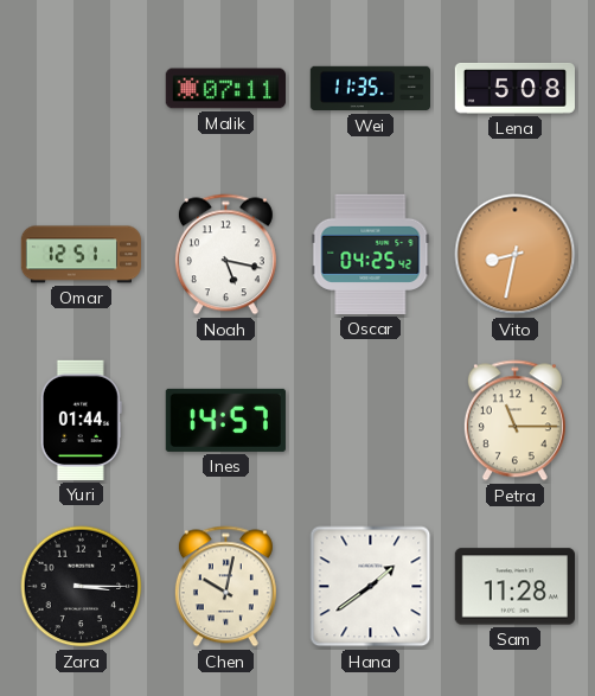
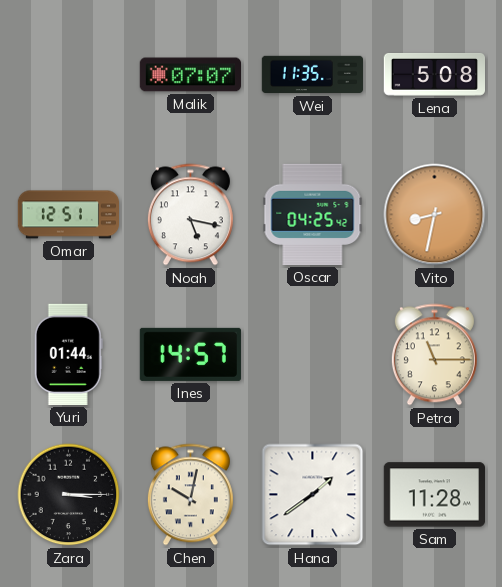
Malik: 07:11 -> 07:07
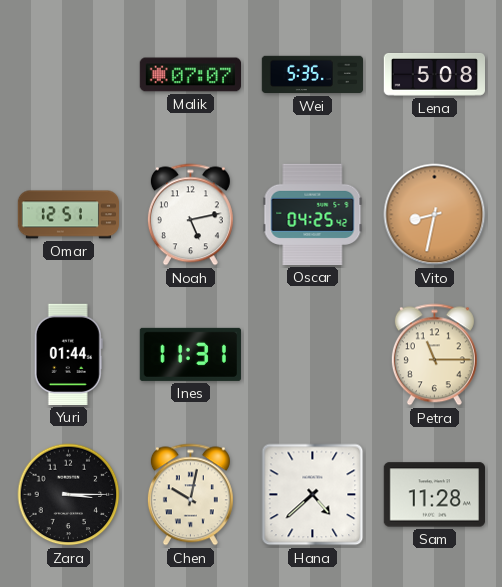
Wei: 11:35 -> 5:35
Noah: 5:17 -> 5:13
Ines: 14:57 -> 11:31
Hana: 1:39 -> 4:38
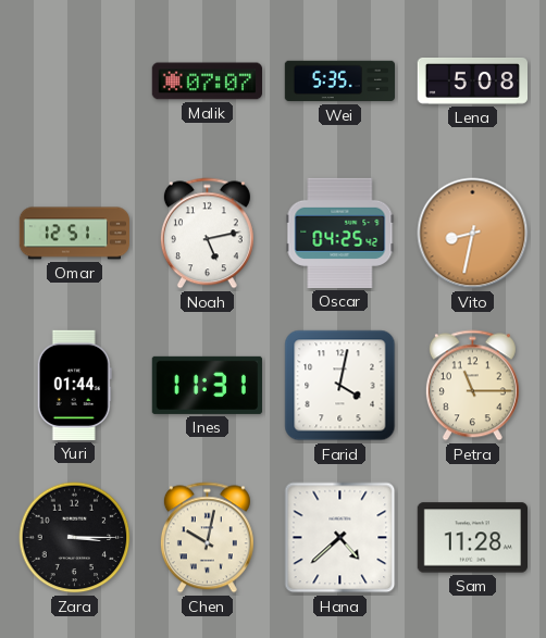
Farid: none -> 4:02
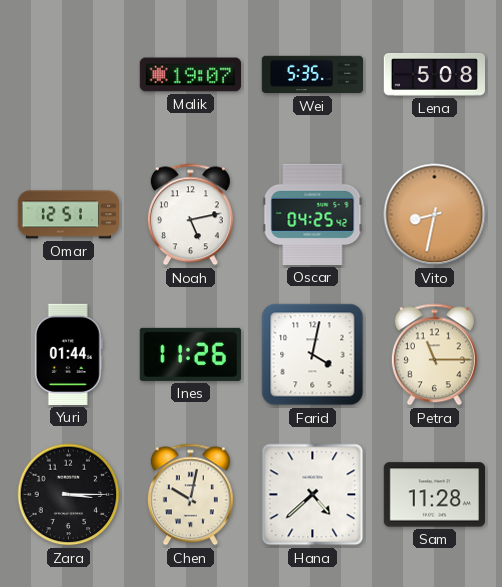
Malik: 07:07 -> 19:07
Ines: 11:31 -> 11:26
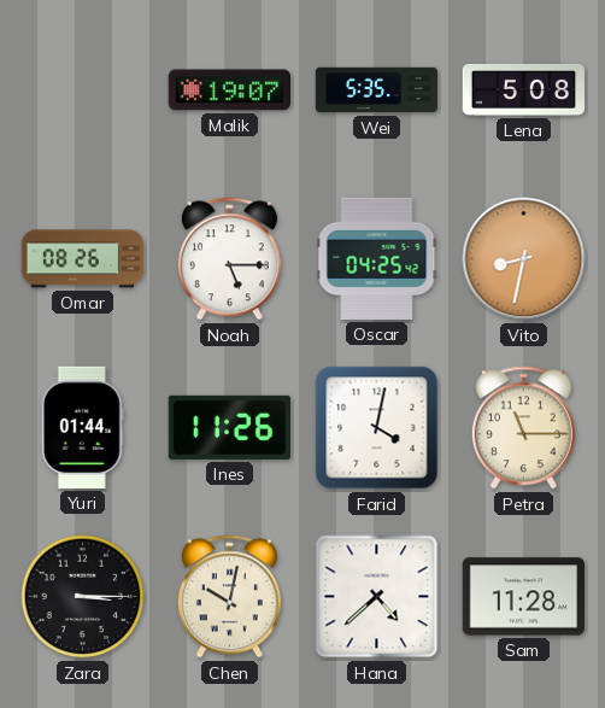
Omar: 12:51 -> 08:26
Noah: 5:13 -> 5:15
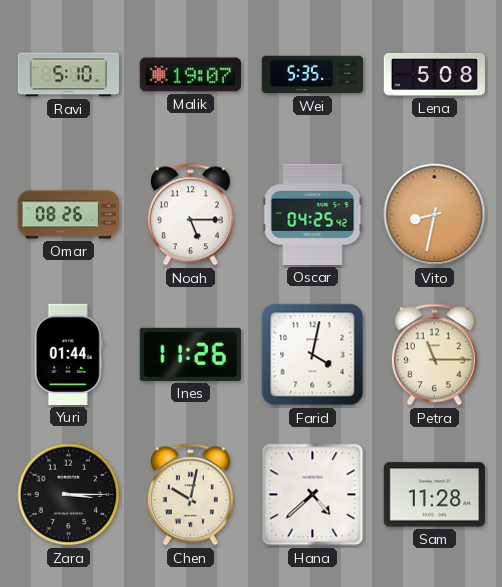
Ravi: none -> 5:10
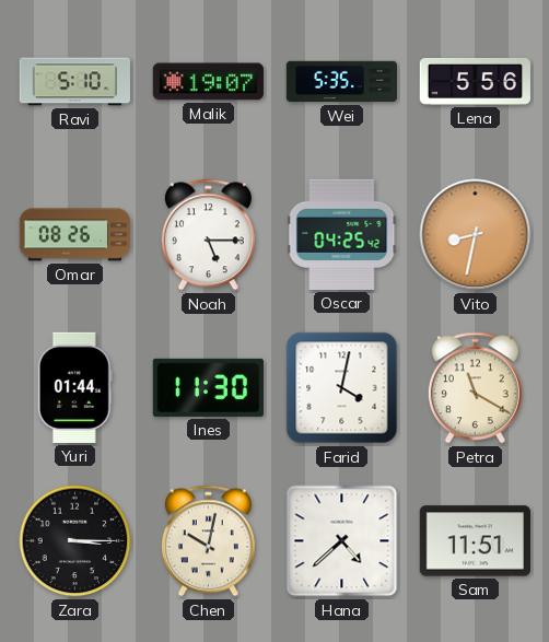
Lena: 5:08 -> 5:56
Ines: 11:26 -> 11:30
Petra: 11:15 -> 11:20
Sam: 11:28 -> 11:51
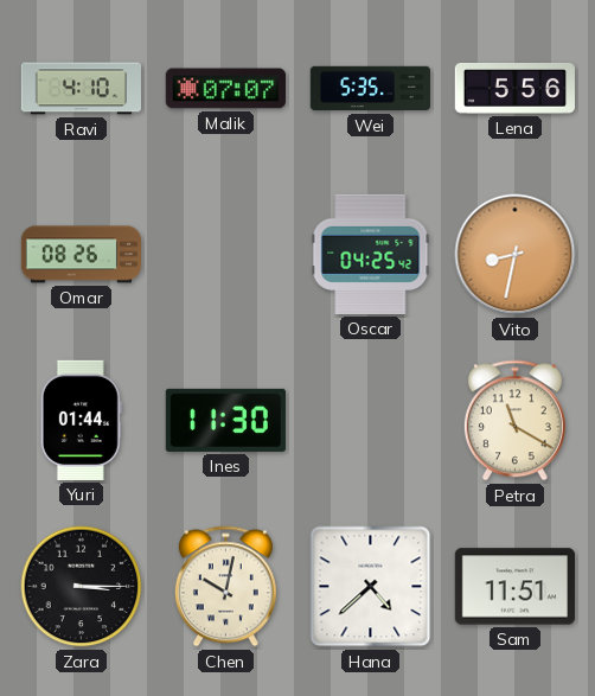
Ravi: 5:10 -> 4:10
Malik: 19:07 -> 07:07
Noah: 5:15 -> none
Farid: 4:02 -> none
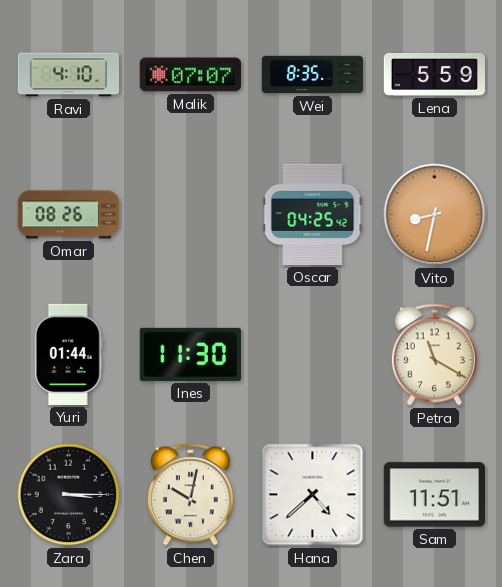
Wei: 5:35 -> 8:35
Lena: 5:56 -> 5:59
